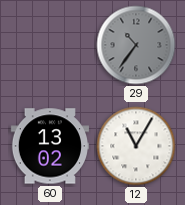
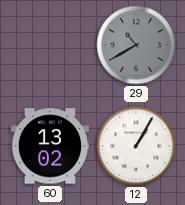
29: 10:36 -> 10:40
12: 11:05 -> 1:05
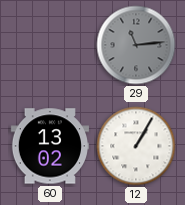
29: 10:40 -> 11:14
